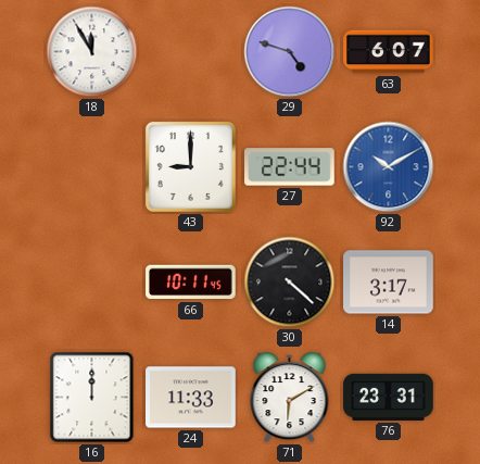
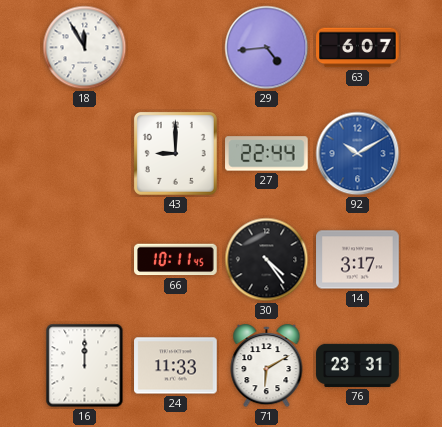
29: 4:48 -> 4:44
30: 4:22 -> 4:24
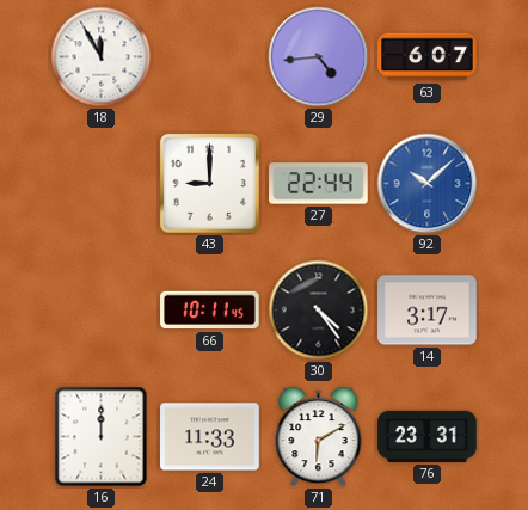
92: 10:10 -> 10:08
